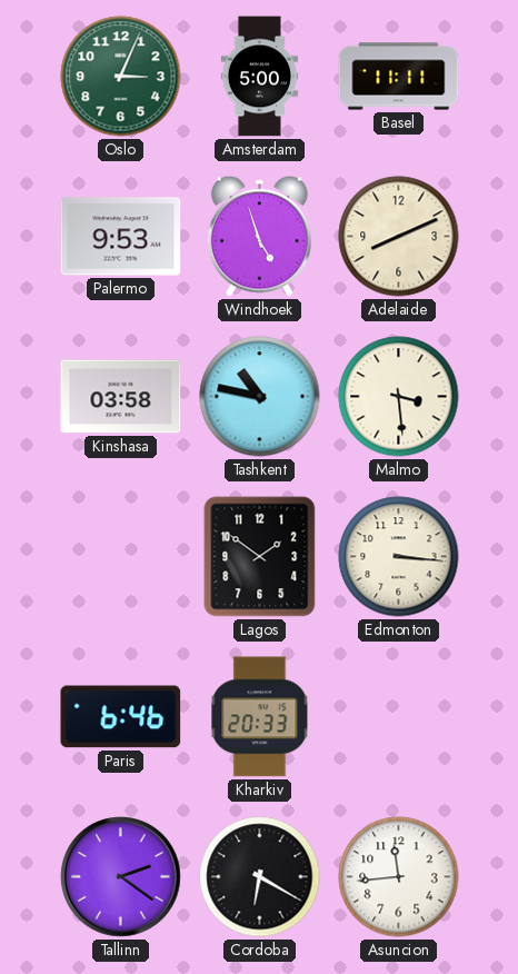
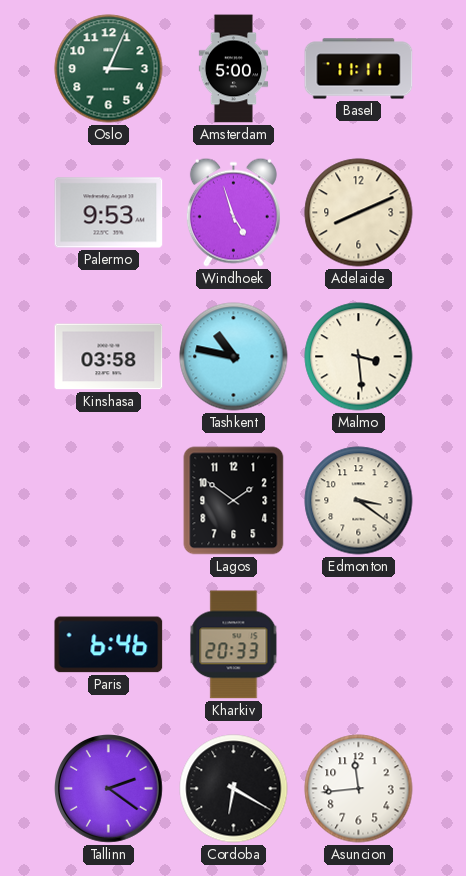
Edmonton: 3:16 -> 3:21
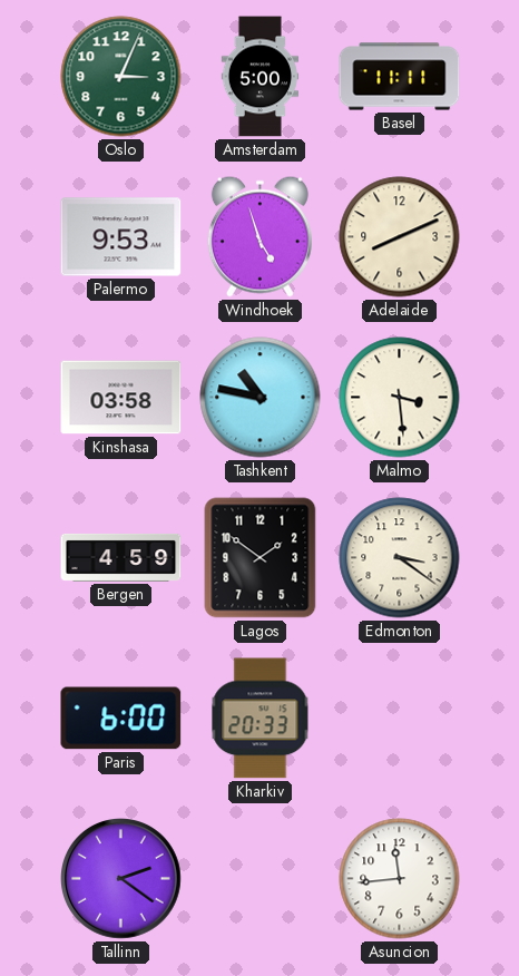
Bergen: none -> 4:59
Paris: 6:46 -> 6:00
Cordoba: 6:20 -> none
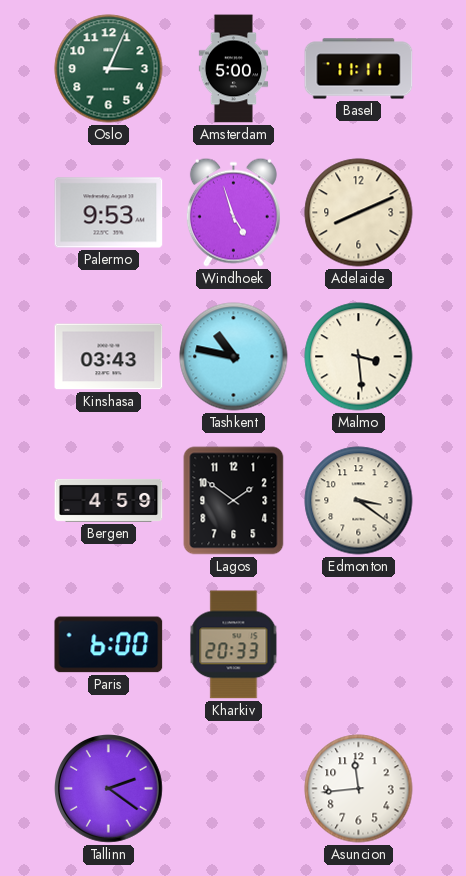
Kinshasa: 03:58 -> 03:43
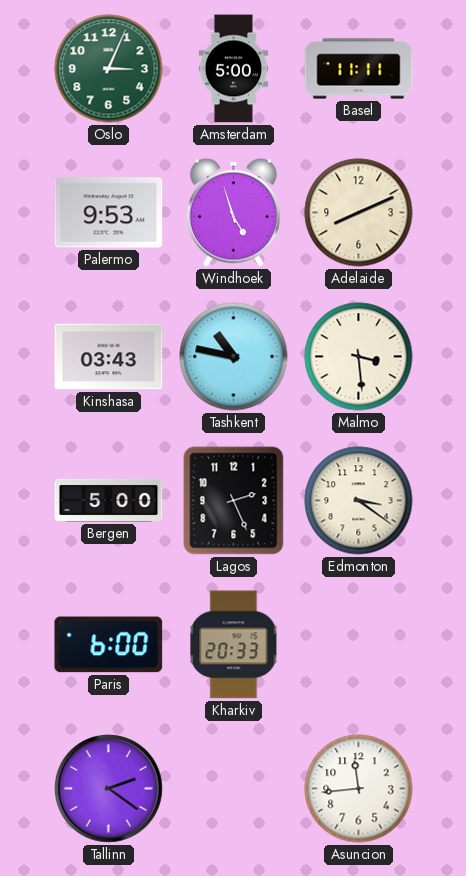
Bergen: 4:59 -> 5:00
Lagos: 1:51 -> 2:26
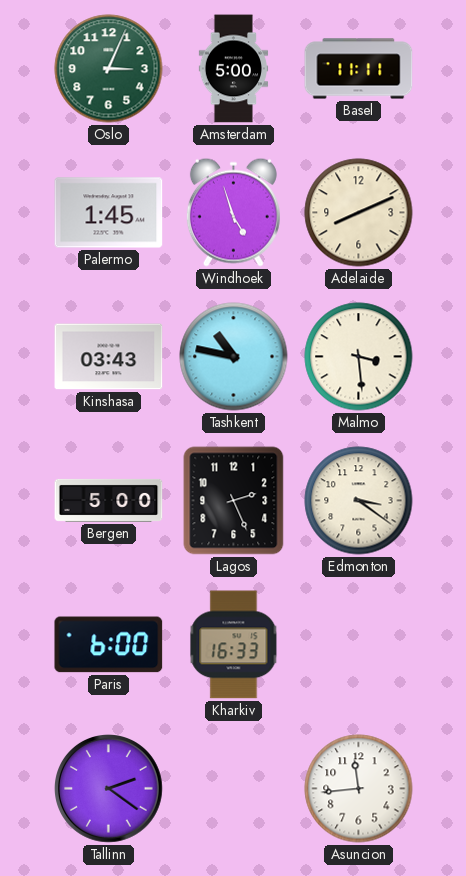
Palermo: 9:53 -> 1:45
Kharkiv: 20:33 -> 16:33
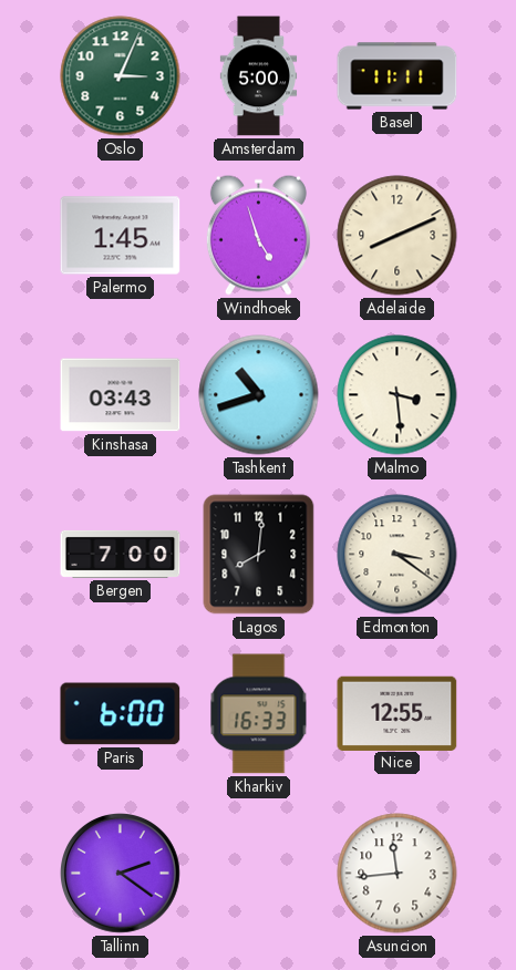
Tashkent: 10:47 -> 10:42
Bergen: 5:00 -> 7:00
Lagos: 2:26 -> 8:01
Nice: none -> 12:55
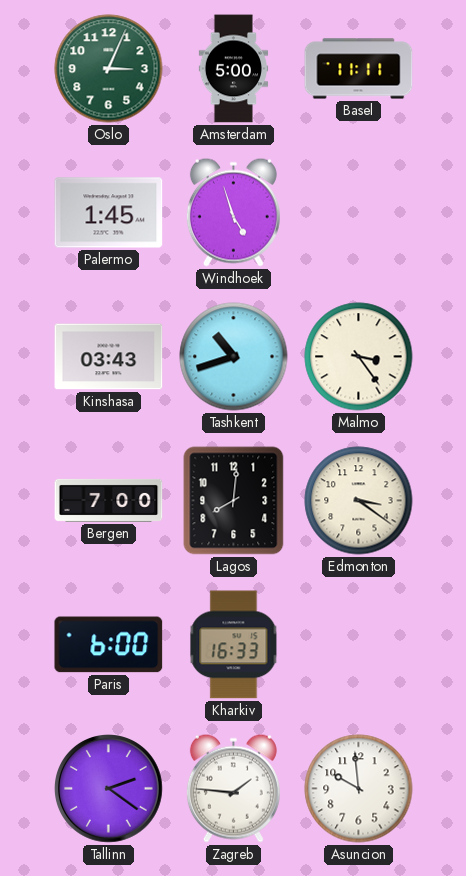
Adelaide: 8:11 -> none
Malmo: 3:29 -> 3:24
Nice: 12:55 -> none
Zagreb: none -> 1:46
Asuncion: 11:44 -> 9:59
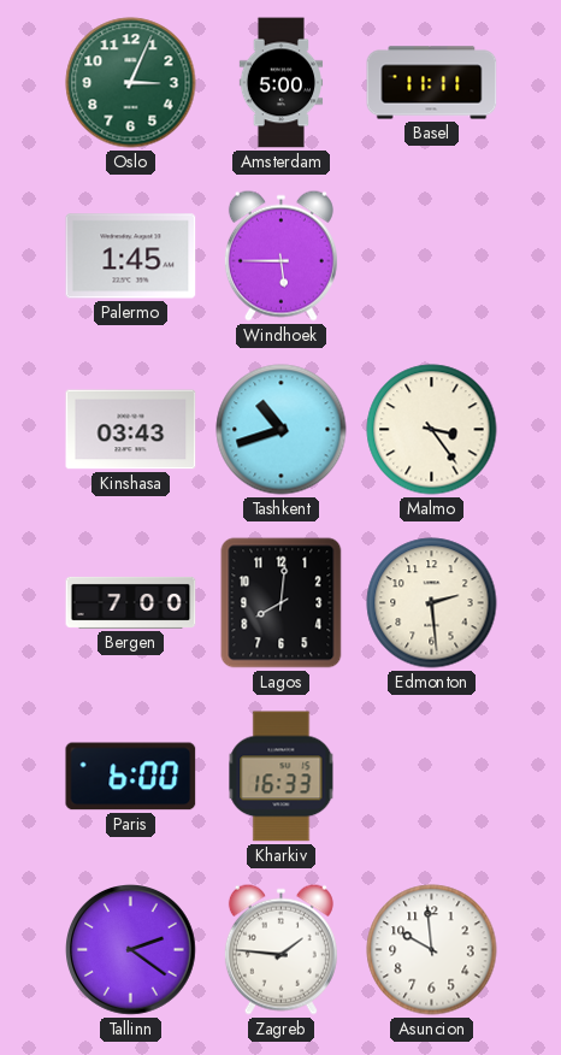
Windhoek: 4:57 -> 5:45
Edmonton: 3:21 -> 2:29
